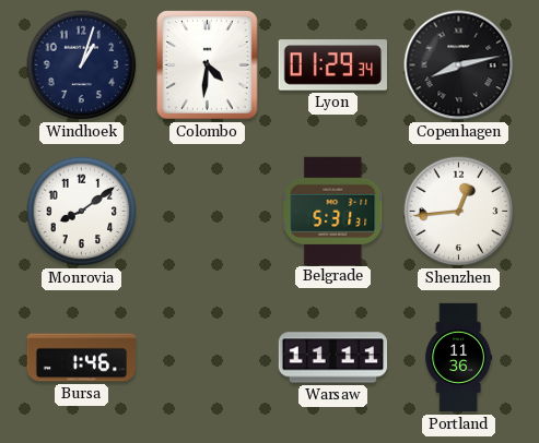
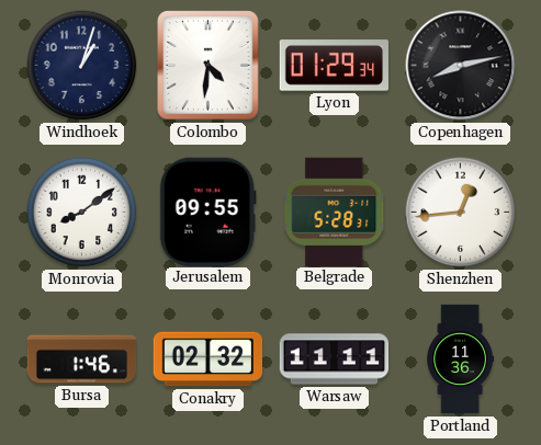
Jerusalem: none -> 09:55
Belgrade: 5:31 -> 5:28
Conakry: none -> 02:32
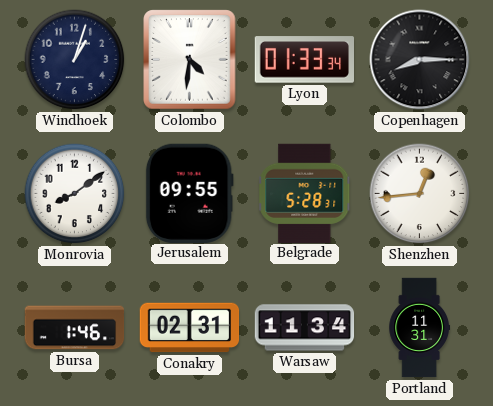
Lyon: 01:29 -> 01:33
Copenhagen: 8:13 -> 8:15
Conakry: 02:32 -> 02:31
Warsaw: 11:11 -> 11:34
Portland: 11:36 -> 11:31
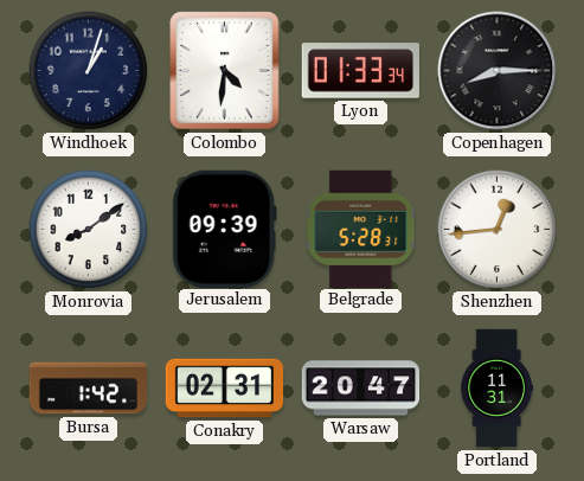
Jerusalem: 09:55 -> 09:39
Bursa: 1:46 -> 1:42
Warsaw: 11:34 -> 20:47
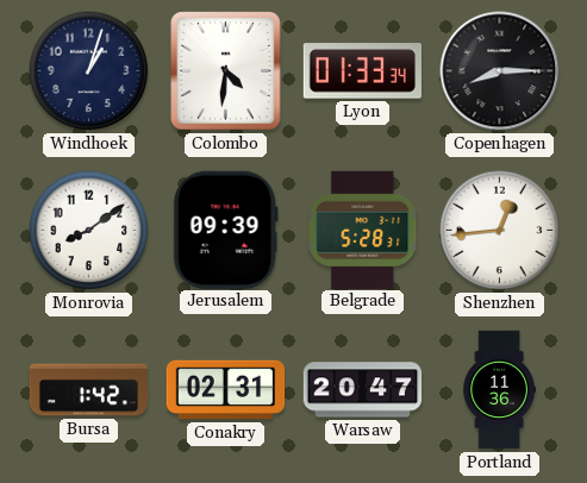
Portland: 11:31 -> 11:36
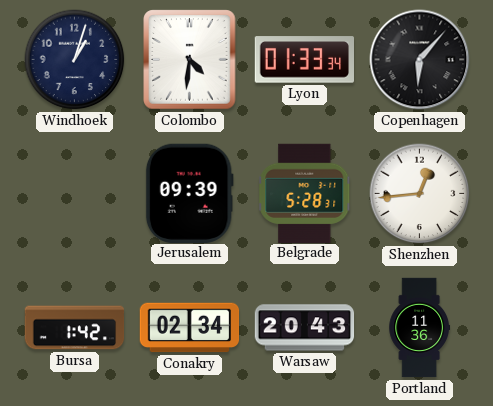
Copenhagen: 8:15 -> 6:07
Monrovia: 8:09 -> none
Conakry: 02:31 -> 02:34
Warsaw: 20:47 -> 20:43
